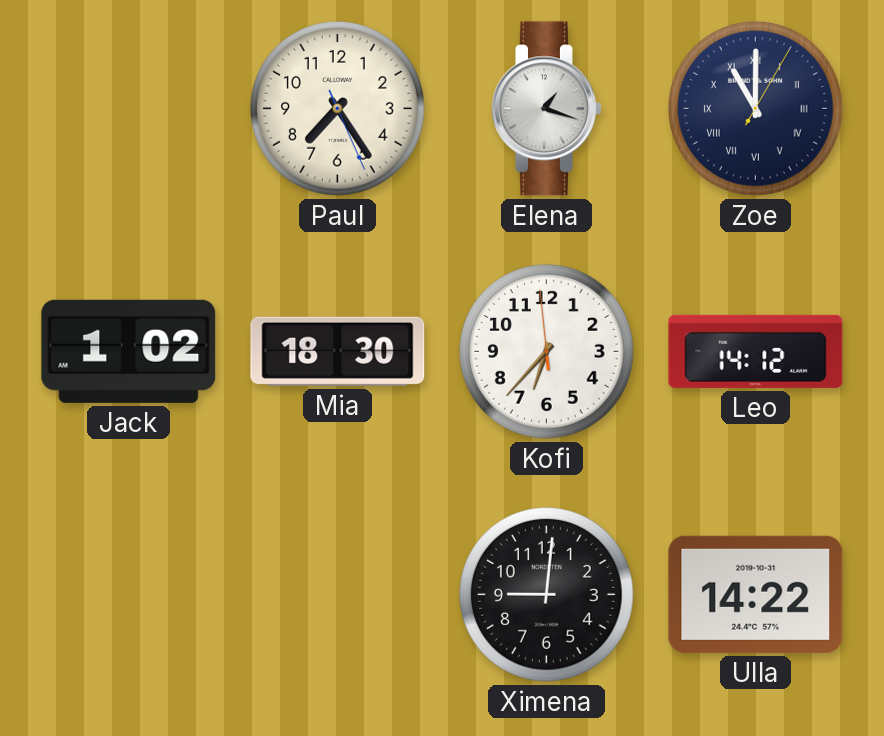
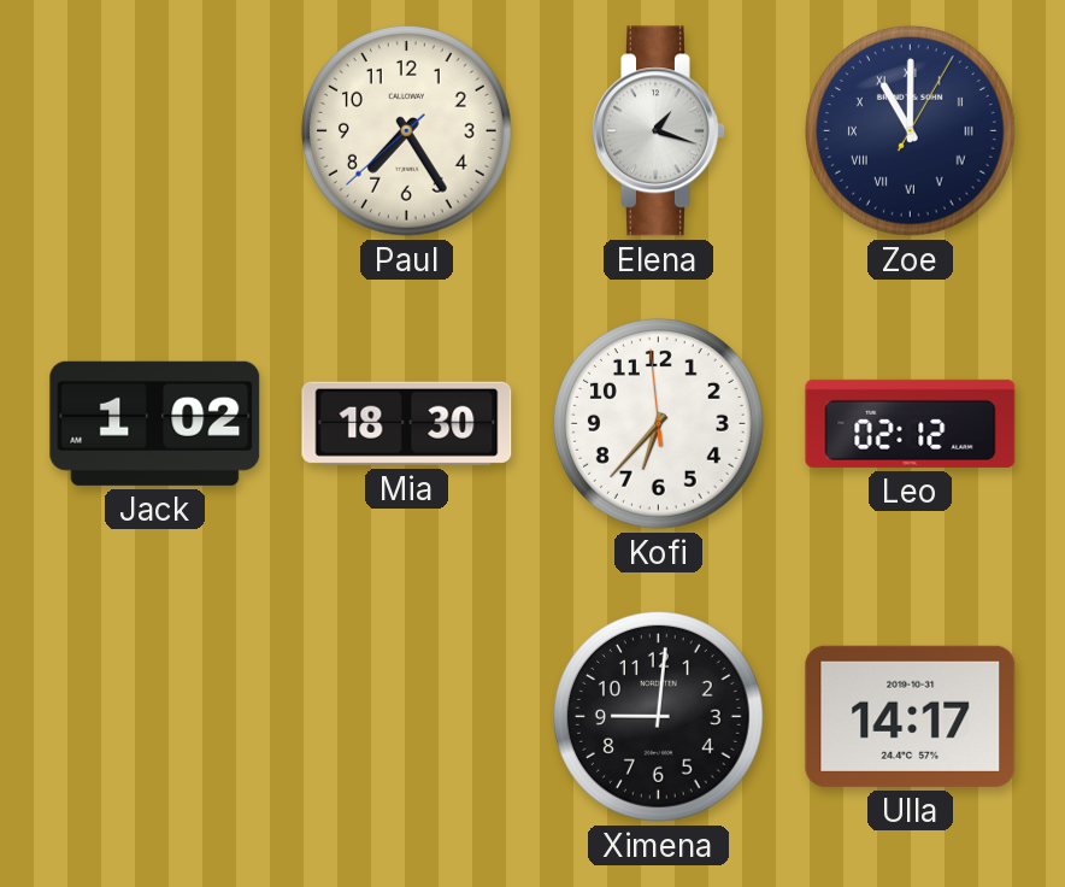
Paul: 7:24:26 -> 7:24:38
Leo: 14:12 -> 02:12
Ulla: 14:22 -> 14:17
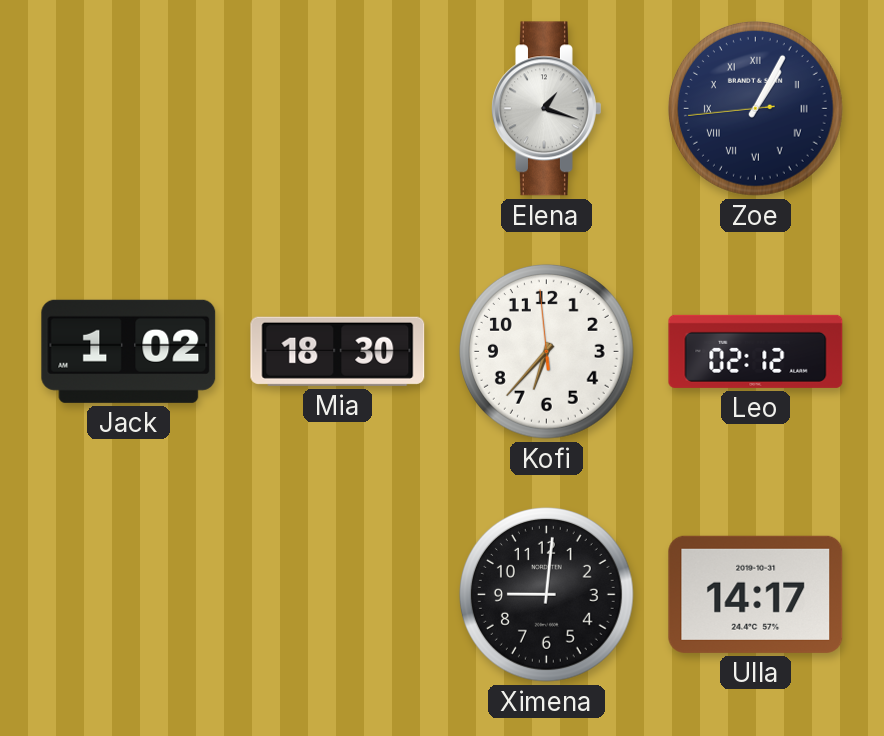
Paul: 7:24 -> none
Zoe: 11:00 -> 1:04
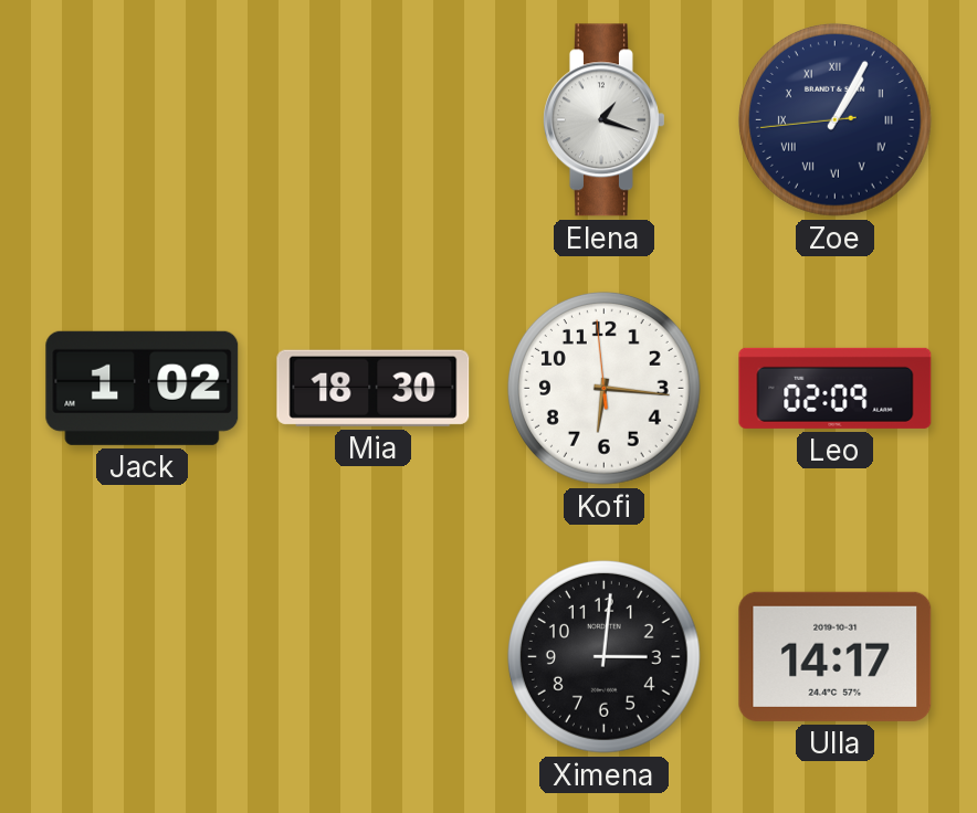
Kofi: 6:36 -> 6:15
Leo: 02:12 -> 02:09
Ximena: 9:01 -> 3:01
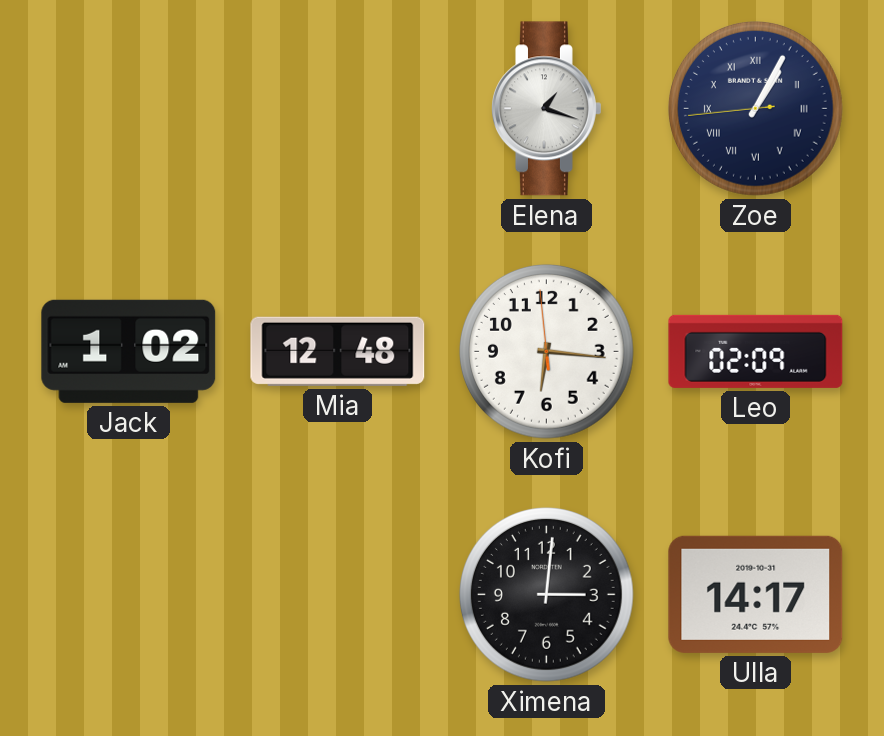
Mia: 18:30 -> 12:48
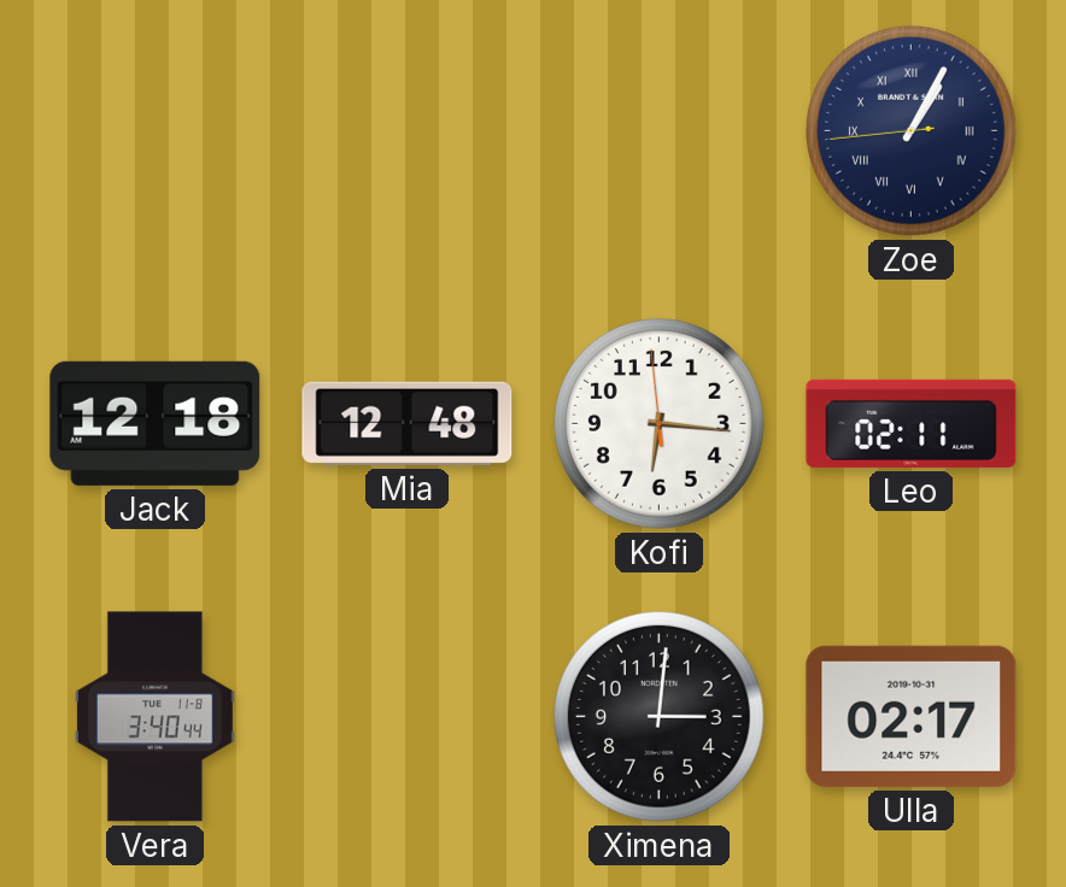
Elena: 1:18 -> none
Jack: 1:02 -> 12:18
Leo: 02:09 -> 02:11
Vera: none -> 3:40
Ulla: 14:17 -> 02:17
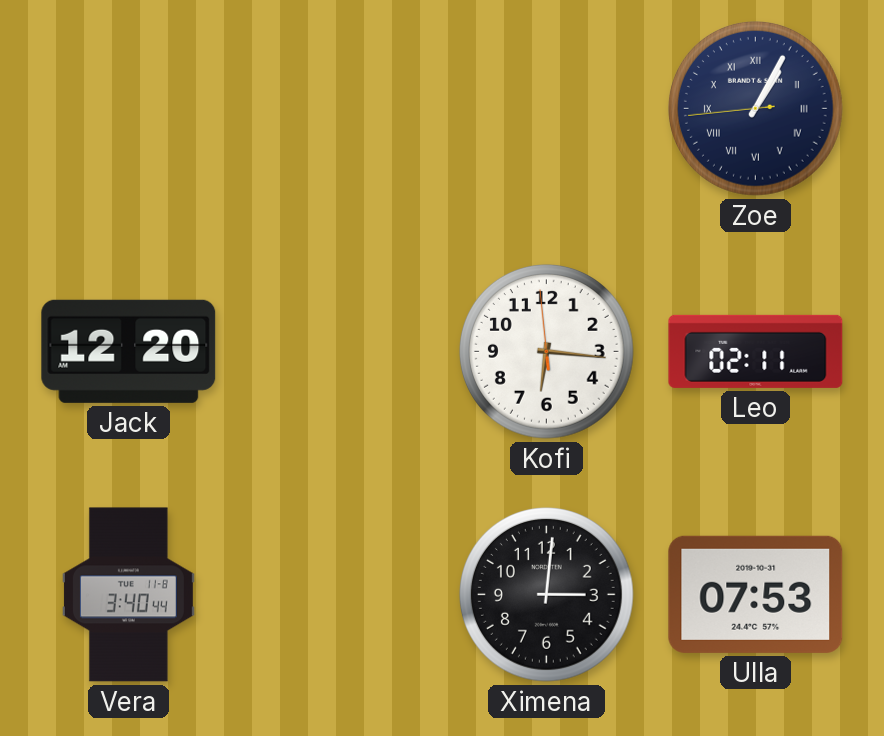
Jack: 12:18 -> 12:20
Mia: 12:48 -> none
Ulla: 02:17 -> 07:53
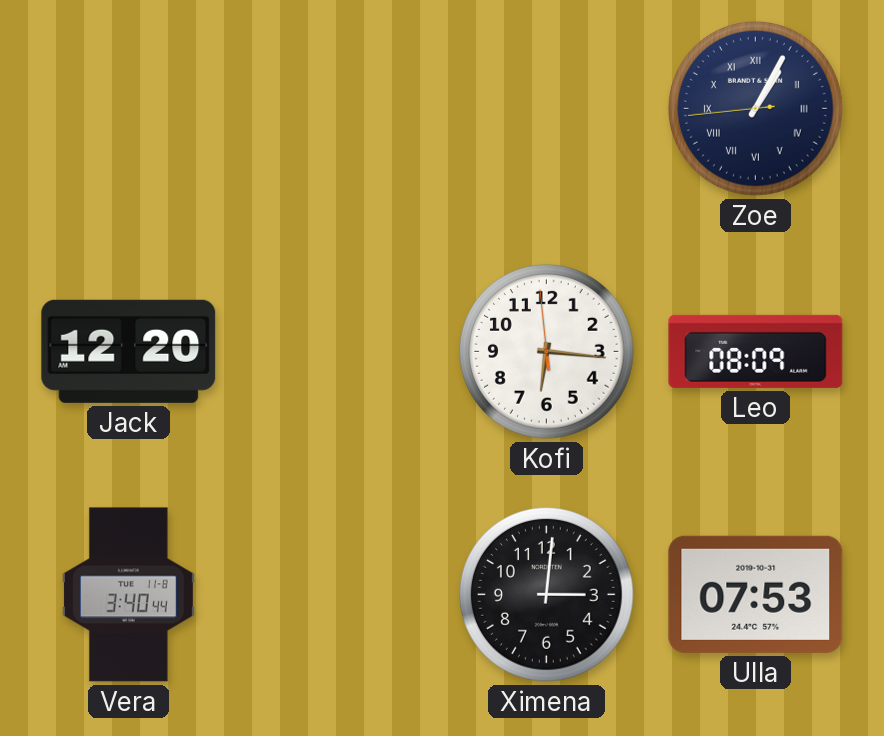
Leo: 02:11 -> 08:09
